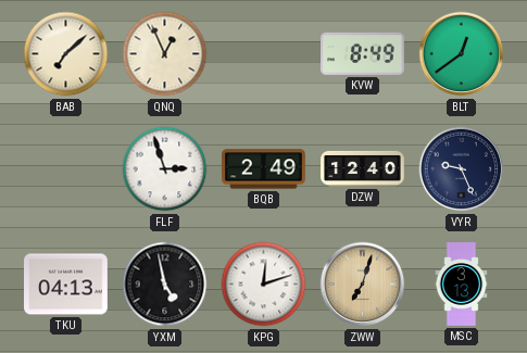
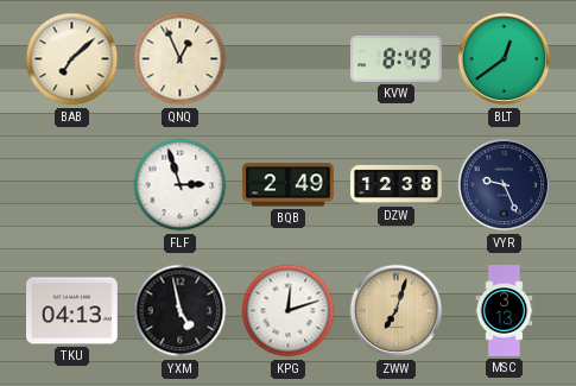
DZW: 12:40 -> 12:38
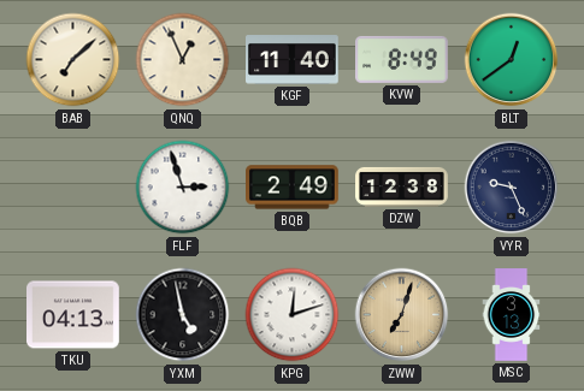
KGF: none -> 11:40
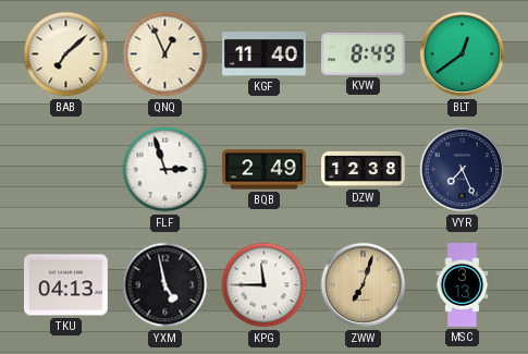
VYR: 9:26 -> 7:26
KPG: 12:12 -> 11:45
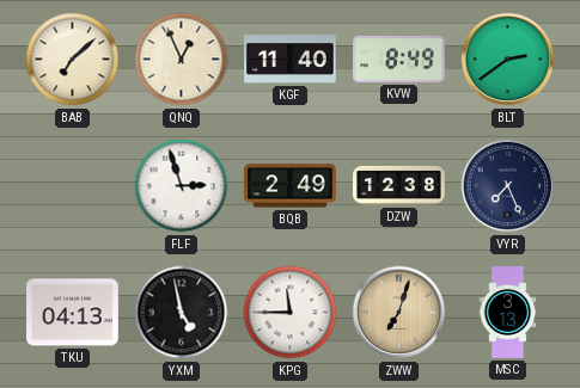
BLT: 12:39 -> 2:39
